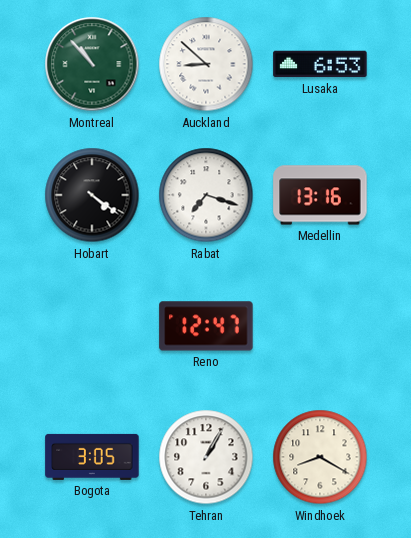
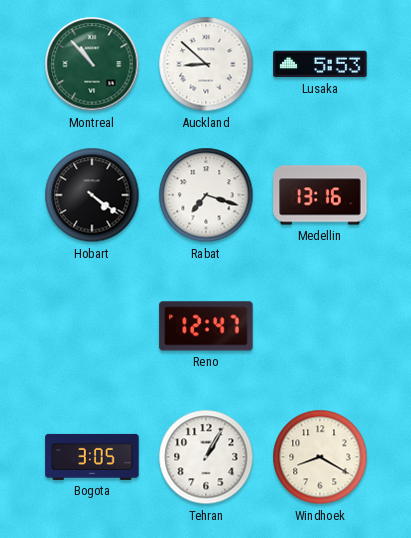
Lusaka: 6:53 -> 5:53
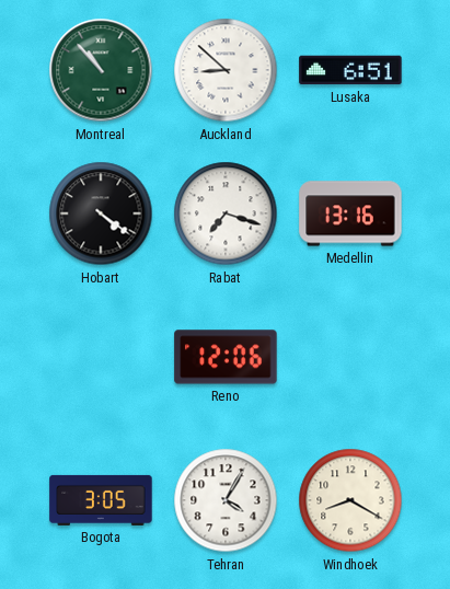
Lusaka: 5:53 -> 6:51
Reno: 12:47 -> 12:06
Tehran: 1:05 -> 4:05
